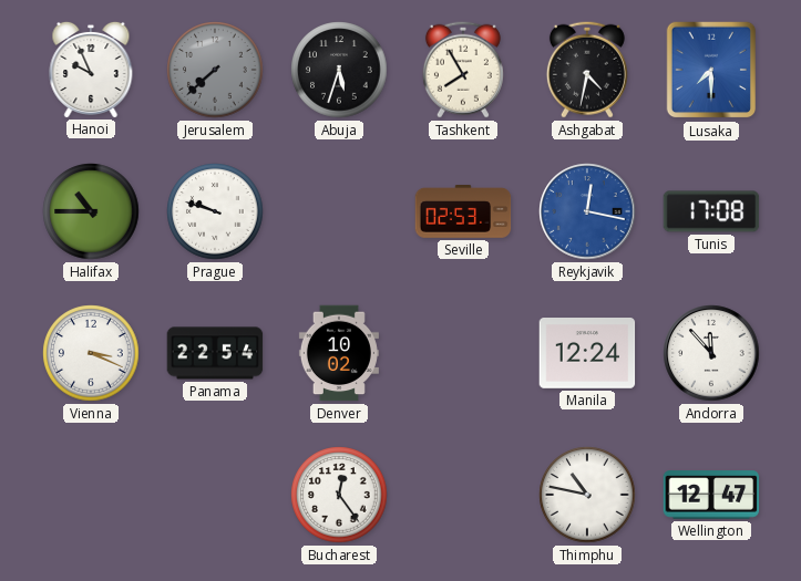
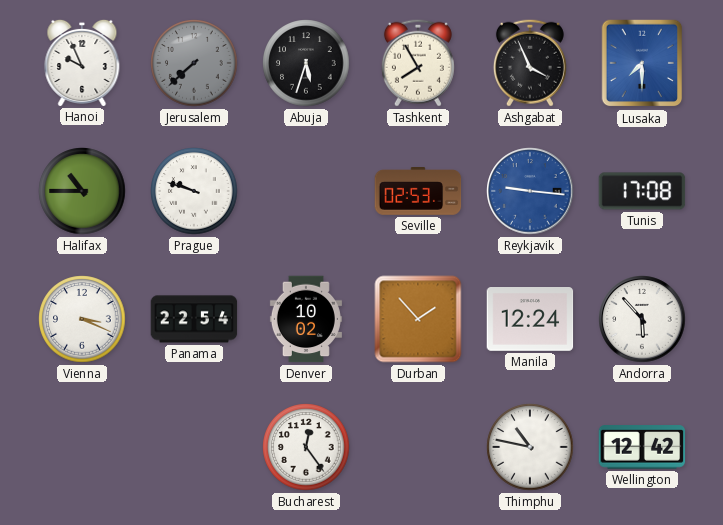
Ashgabat: 4:32 -> 3:56
Reykjavik: 12:17 -> 9:16
Durban: none -> 1:53
Andorra: 11:53 -> 5:53
Wellington: 12:47 -> 12:42
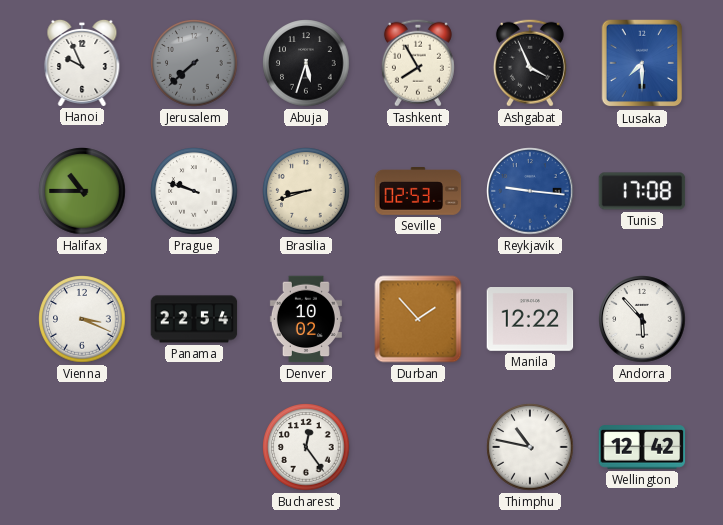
Brasilia: none -> 8:42
Manila: 12:24 -> 12:22
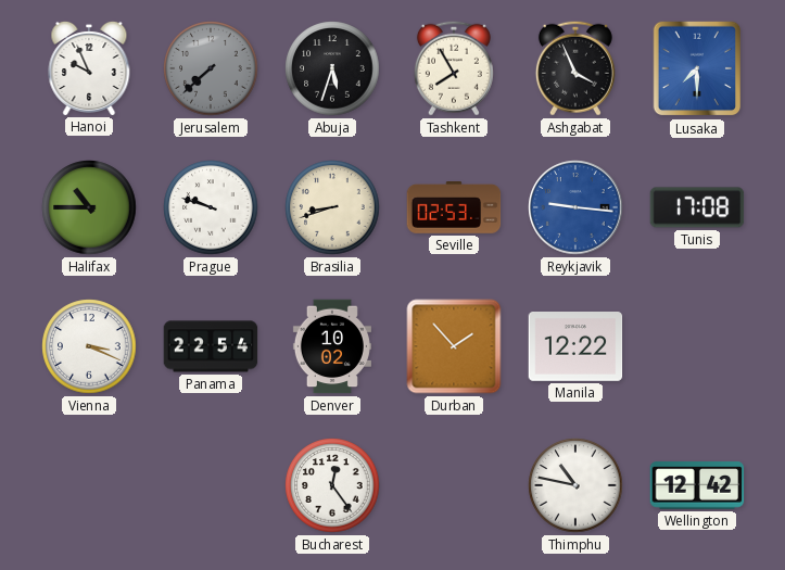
Andorra: 5:53 -> none
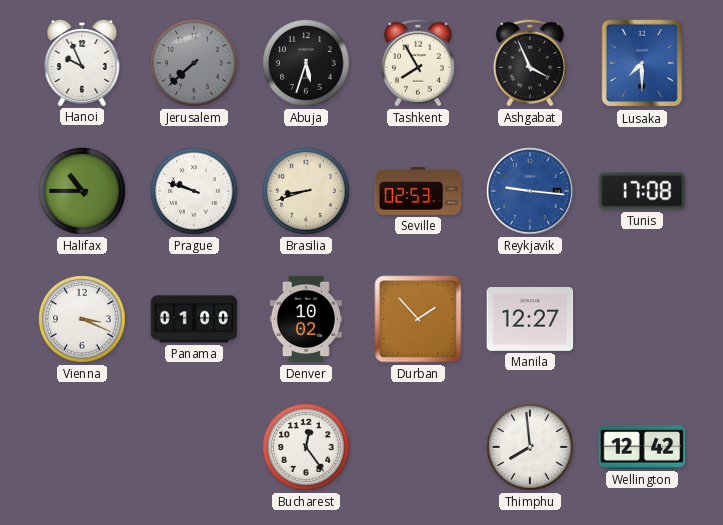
Panama: 22:54 -> 01:00
Manila: 12:22 -> 12:27
Thimphu: 10:47 -> 7:59
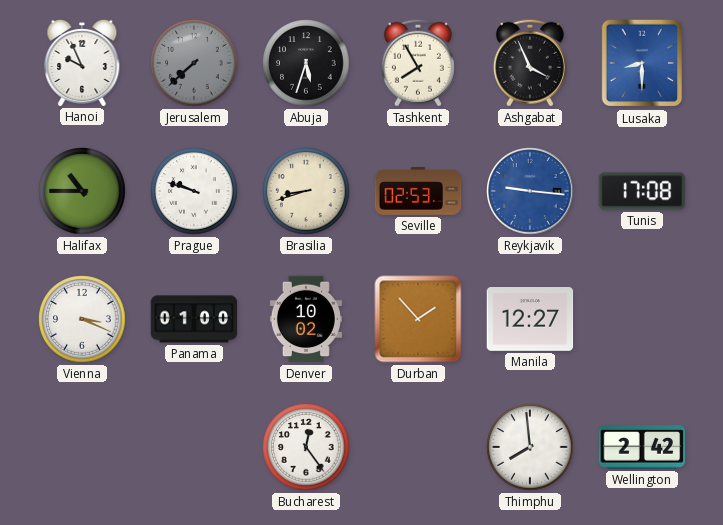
Lusaka: 7:30 -> 8:30
Wellington: 12:42 -> 2:42
